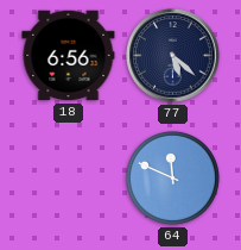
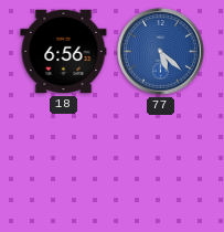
77 dial: navy -> blue
64: 11:49 -> none
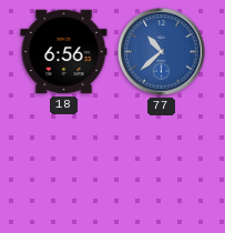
77: 5:22 -> 10:38
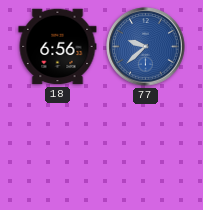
77: 10:38 -> 9:38
